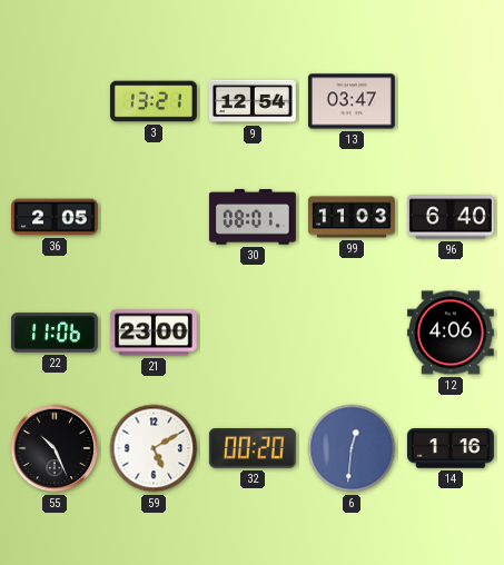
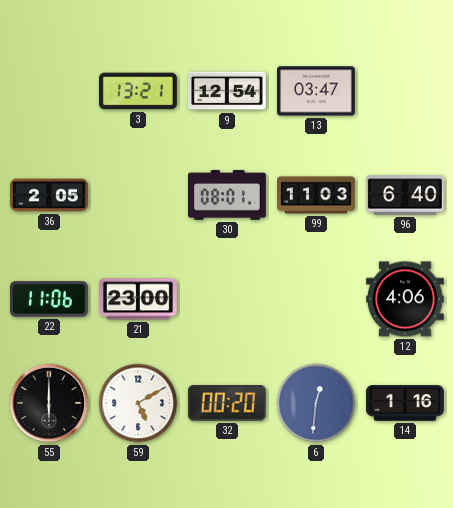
55: 10:26 -> 6:00
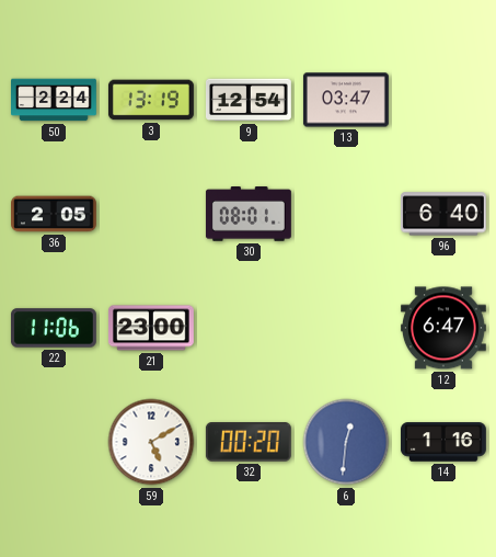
50: none -> 2:24
3: 13:21 -> 13:19
99: 11:03 -> none
12: 4:06 -> 6:47
55: 6:00 -> none
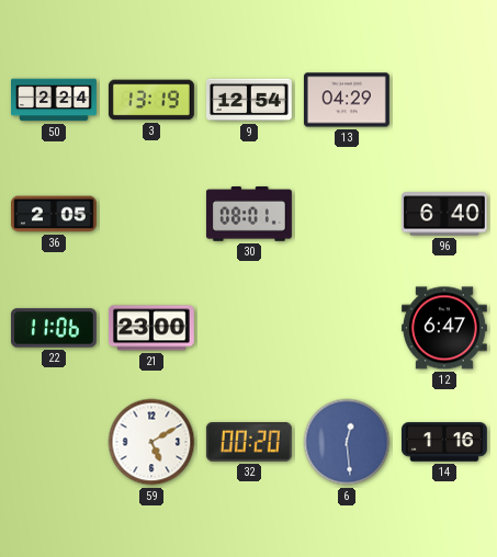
13: 03:47 -> 04:29
6: 12:31 -> 12:29
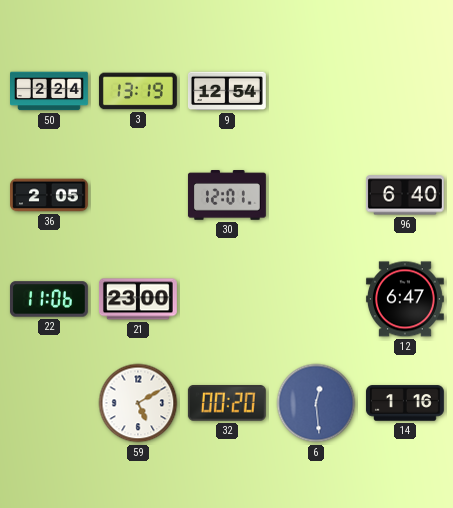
13: 04:29 -> none
30: 08:01 -> 12:01
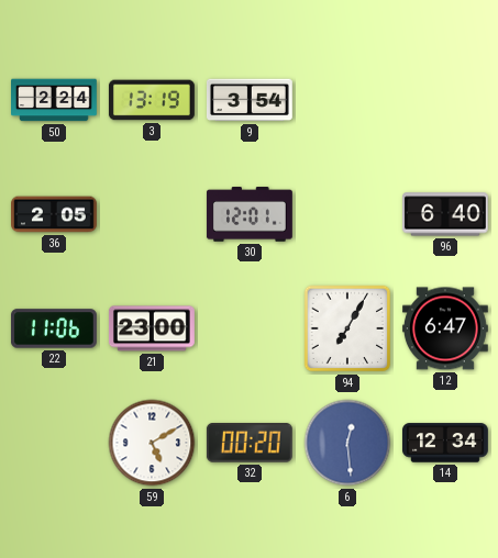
9: 12:54 -> 3:54
94: none -> 7:05
14: 1:16 -> 12:34
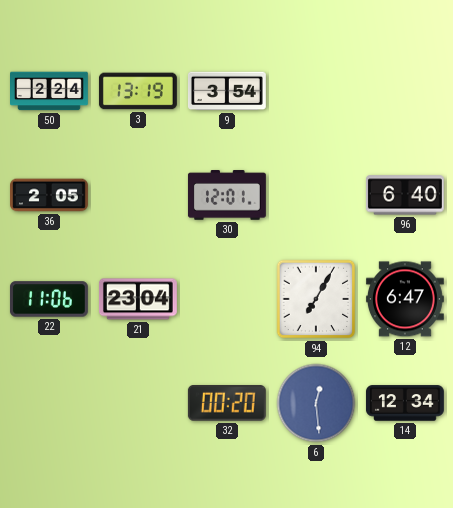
21: 23:00 -> 23:04
59: 5:10 -> none
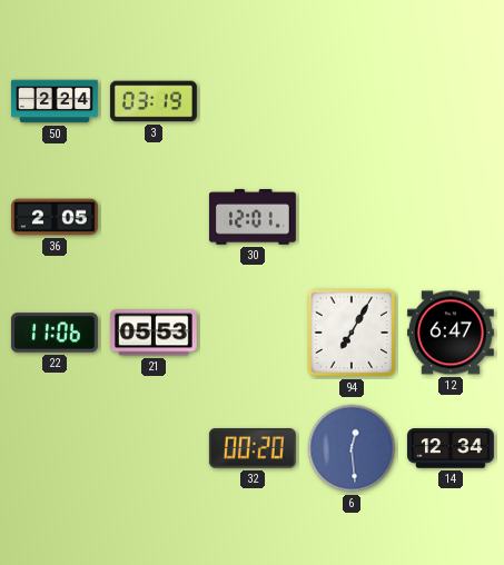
3: 13:19 -> 03:19
9: 3:54 -> none
96: 6:40 -> none
21: 23:04 -> 05:53
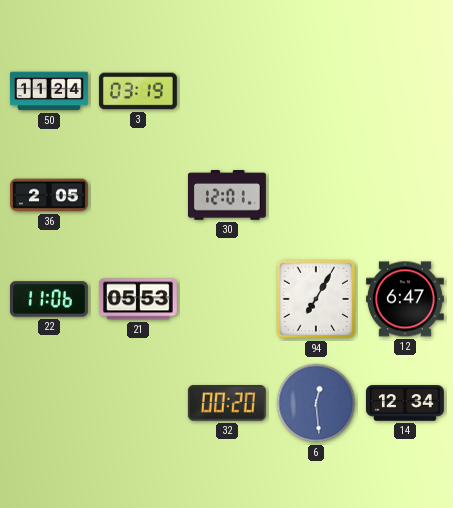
50: 2:24 -> 11:24
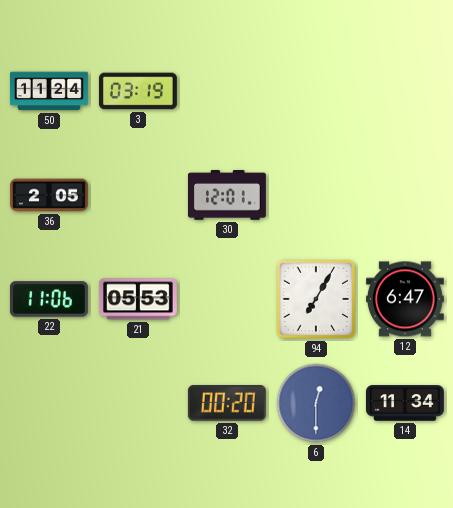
6: 12:29 -> 12:30
14: 12:34 -> 11:34
